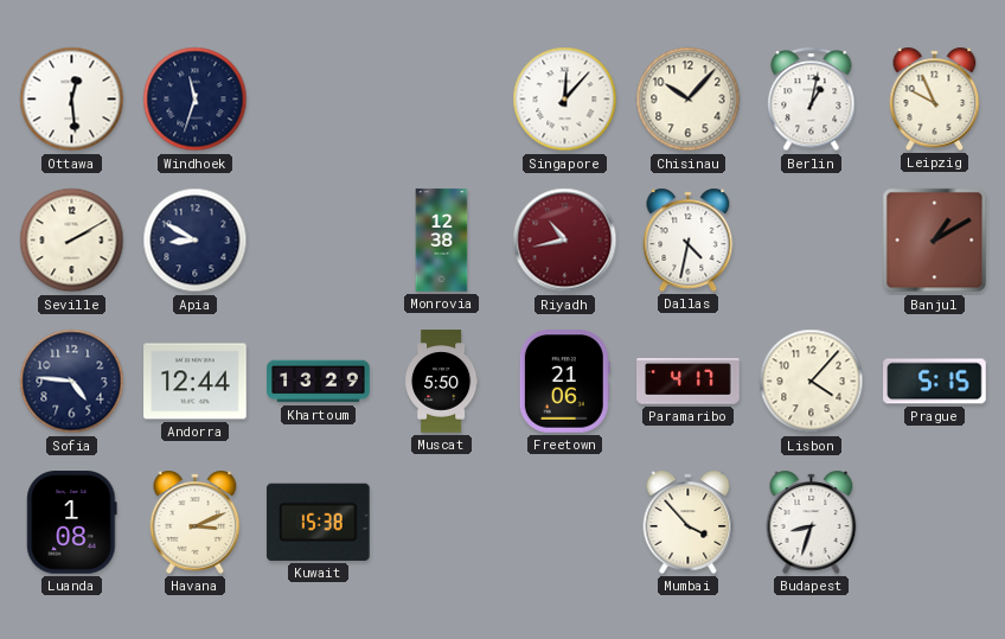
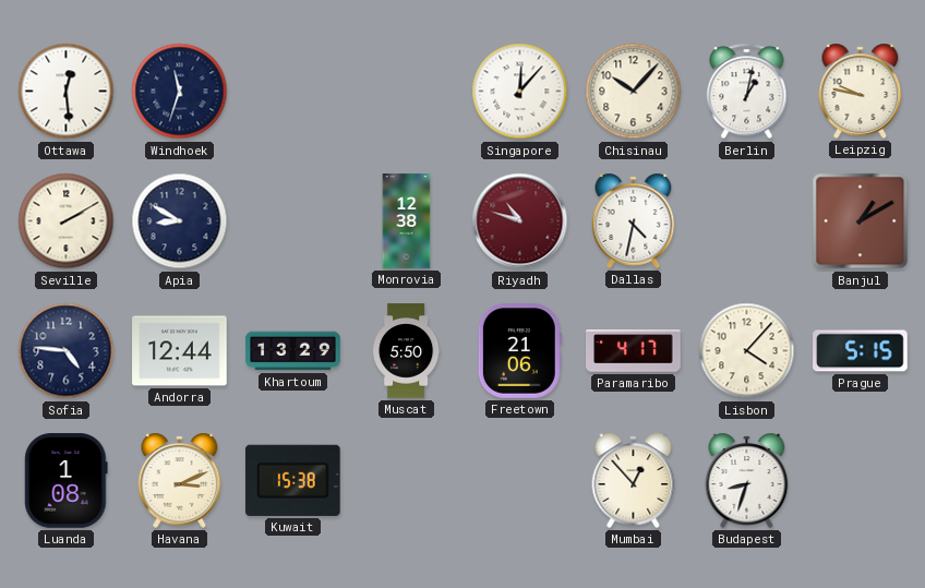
Leipzig: 9:56 -> 9:47
Riyadh: 10:43 -> 10:48
Mumbai: 3:53 -> 12:53
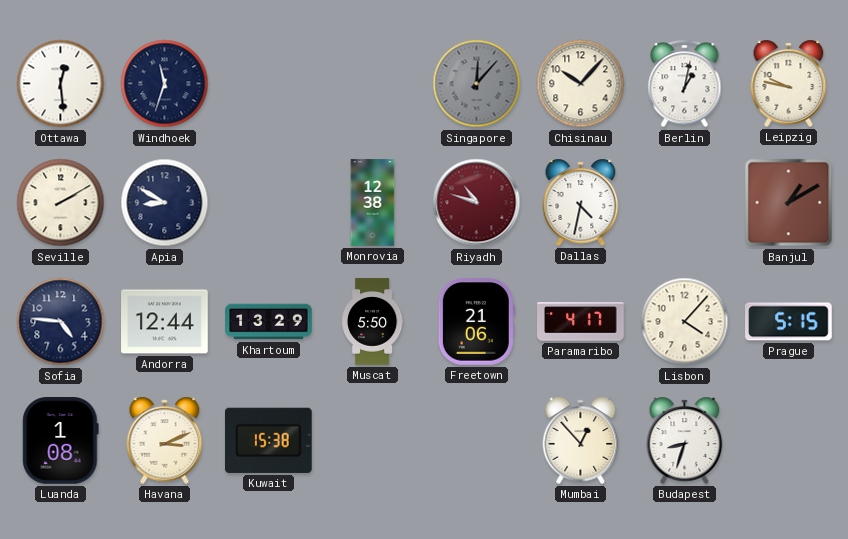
Singapore dial: white -> grey
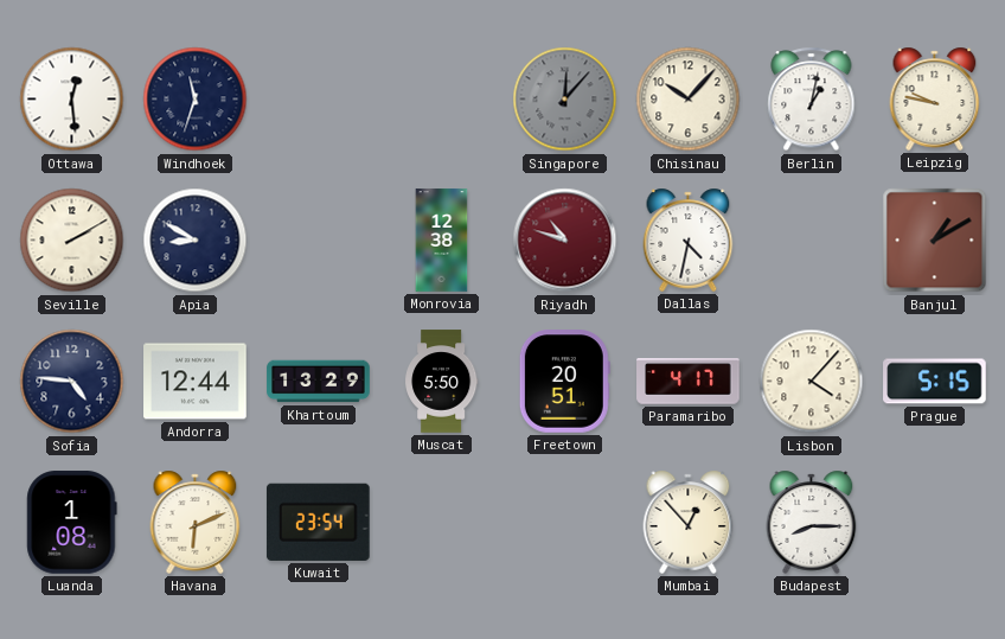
Freetown: 21:06 -> 20:51
Havana: 3:11 -> 6:11
Kuwait: 15:38 -> 23:54
Budapest: 8:33 -> 8:15
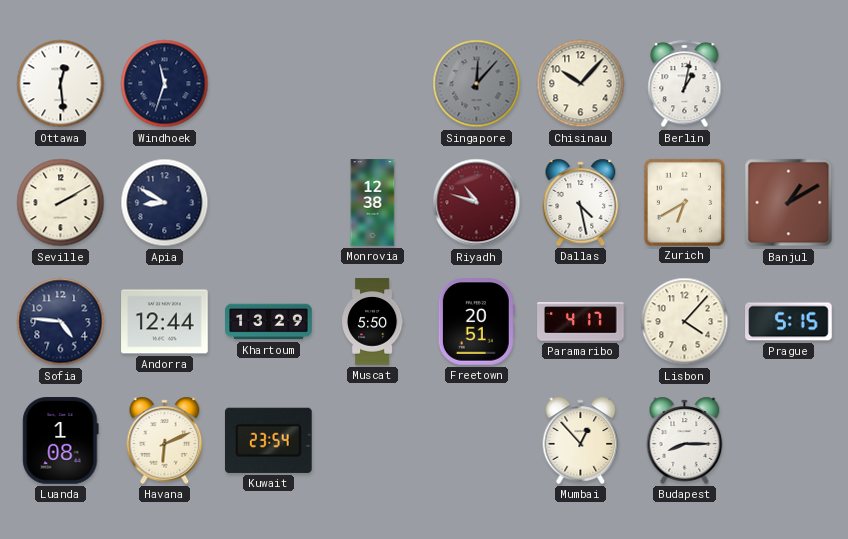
Leipzig: 9:47 -> none
Dallas: 4:32 -> 4:28
Zurich: none -> 6:40
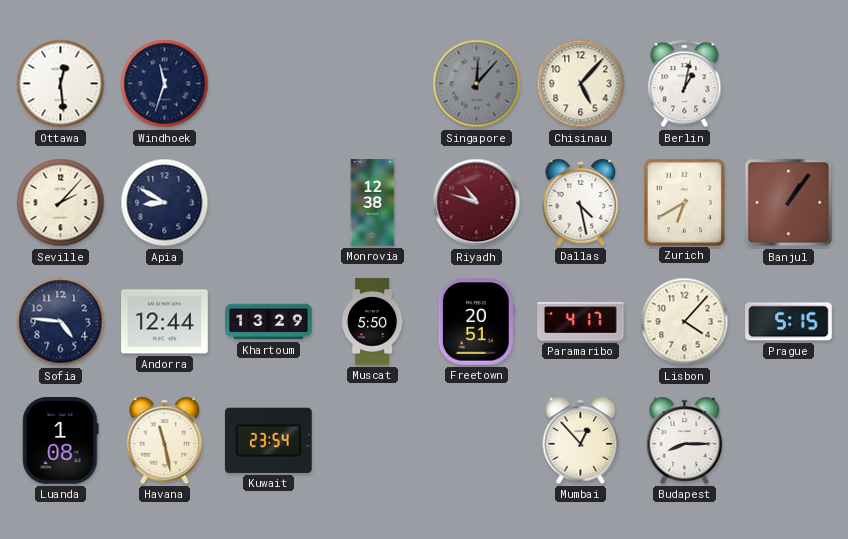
Chisinau: 10:07 -> 5:07
Seville: 2:10 -> 2:07
Banjul: 1:10 -> 1:06
Havana: 6:11 -> 11:28
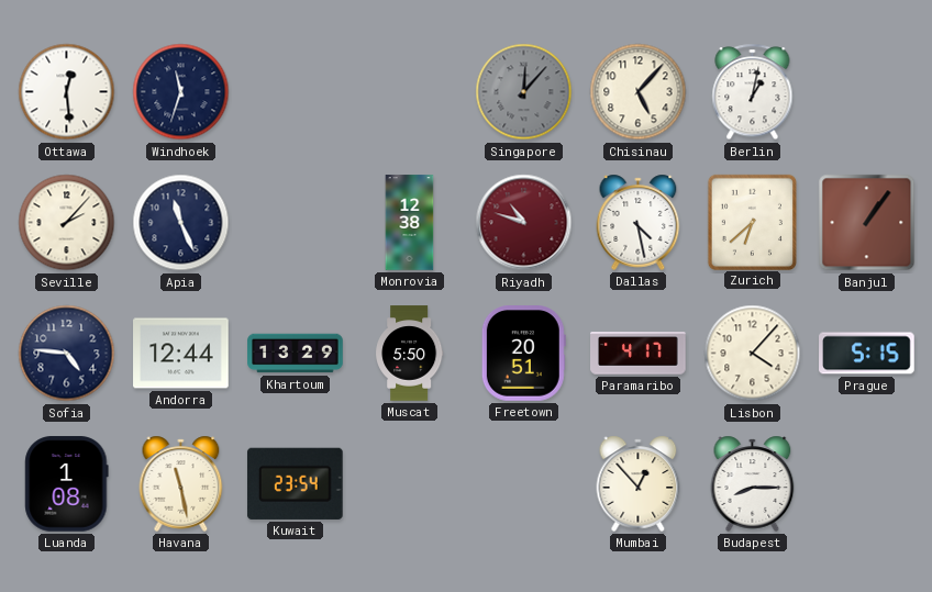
Apia: 8:50 -> 11:26
Zurich: 6:40 -> 6:38
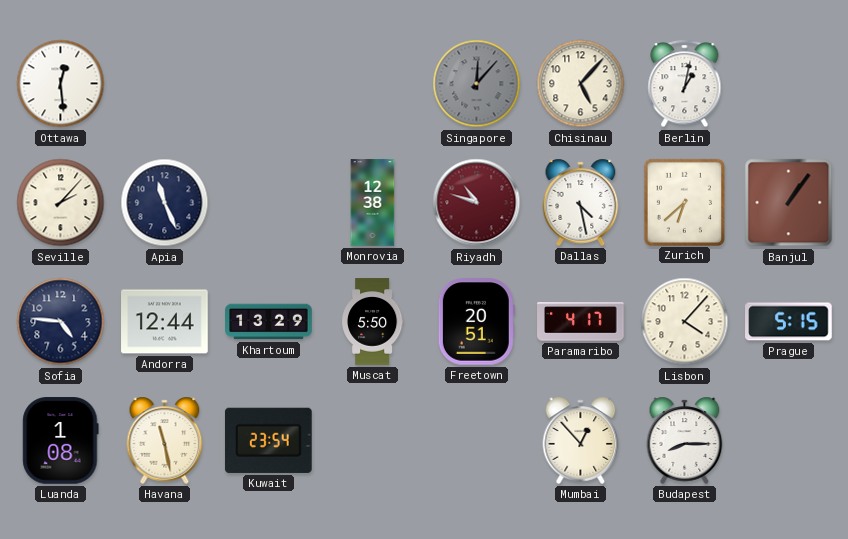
Windhoek: 11:33 -> none
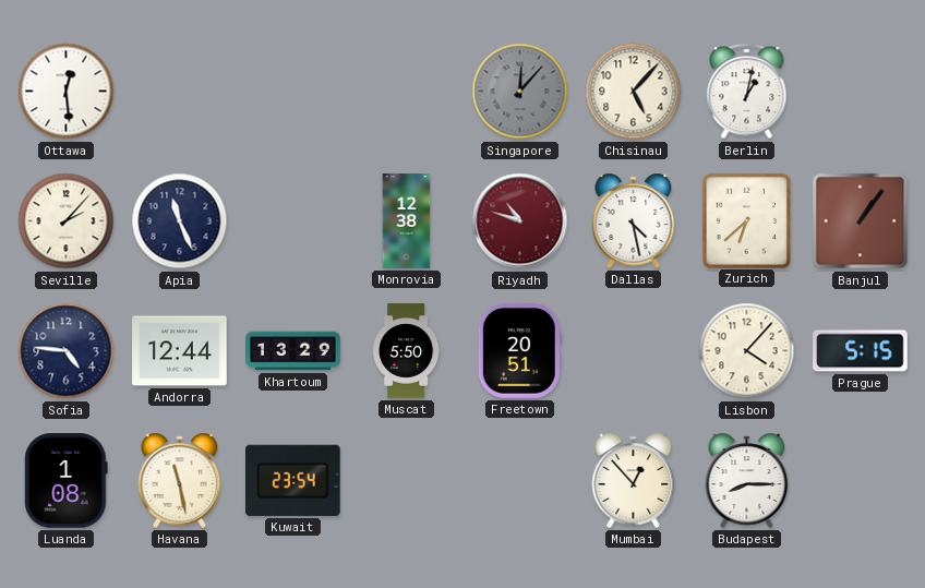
Paramaribo: 4:17 -> none
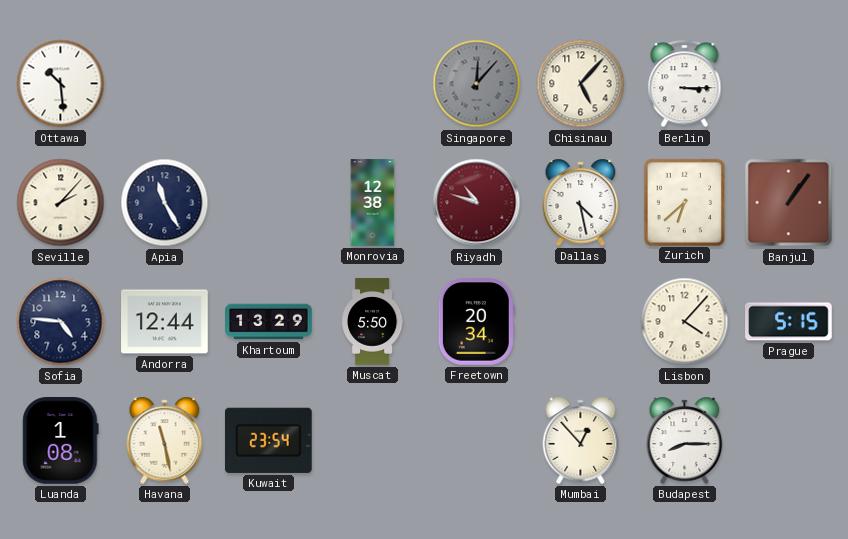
Ottawa: 12:29 -> 10:29
Berlin: 1:02 -> 3:15
Apia: 11:26 -> 11:25
Freetown: 20:51 -> 20:34
